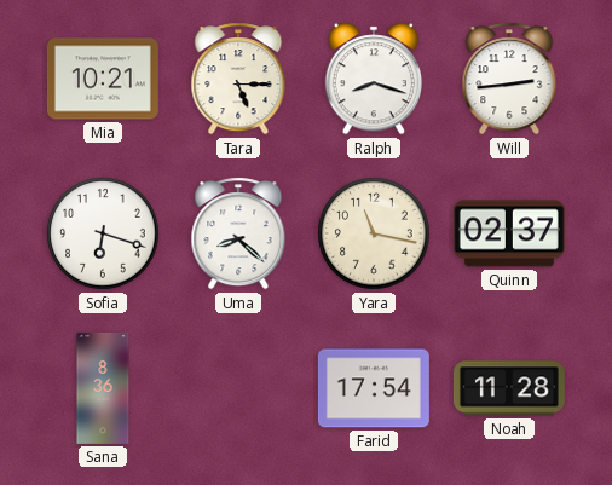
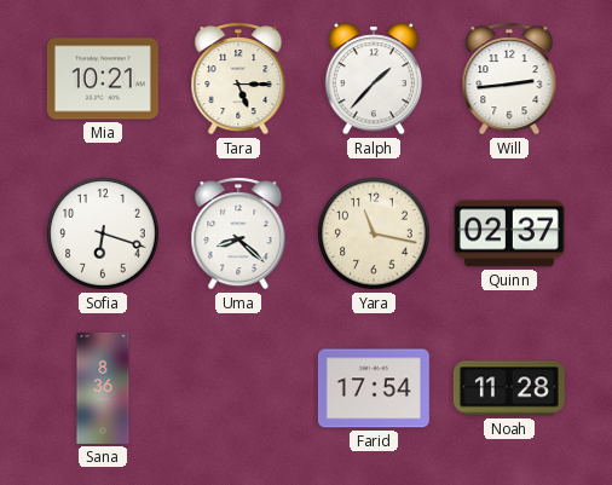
Ralph: 8:18 -> 1:37
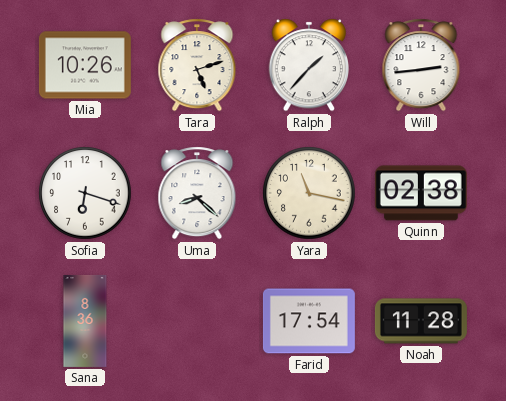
Mia: 10:21 -> 10:26
Tara: 5:15 -> 5:12
Quinn: 02:37 -> 02:38
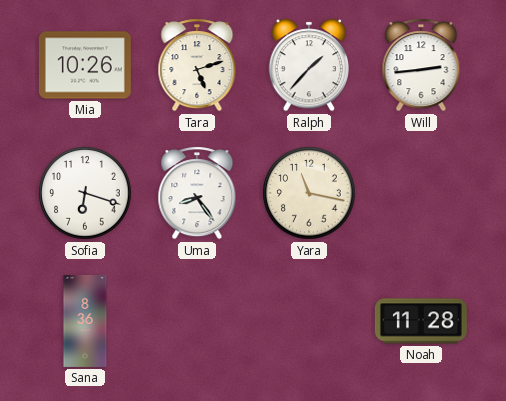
Uma: 8:22 -> 8:24
Quinn: 02:38 -> none
Farid: 17:54 -> none
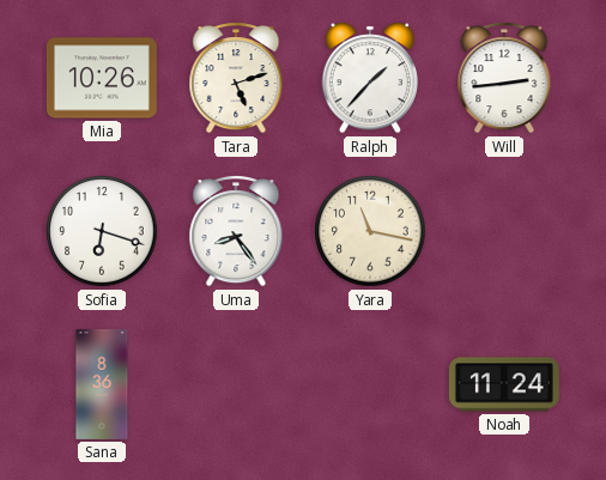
Noah: 11:28 -> 11:24
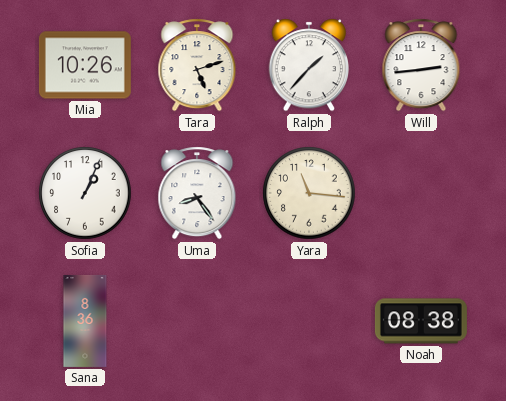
Sofia: 6:18 -> 1:04
Yara: 11:17 -> 11:16
Noah: 11:24 -> 08:38
